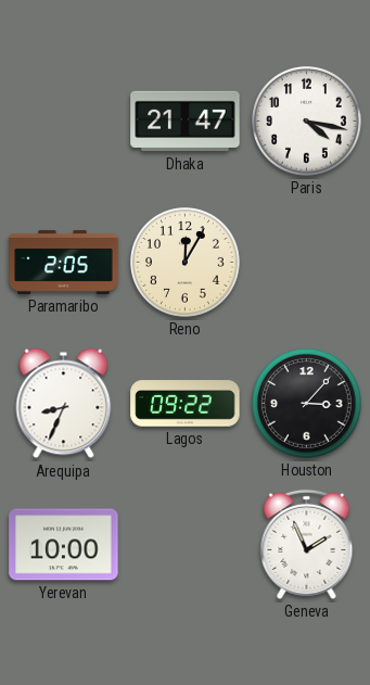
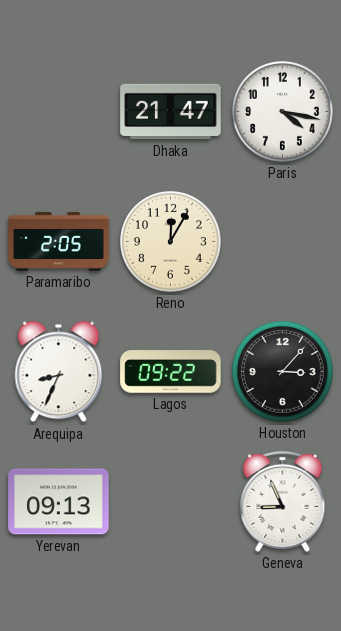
Yerevan: 10:00 -> 09:13
Geneva: 1:56 -> 8:56
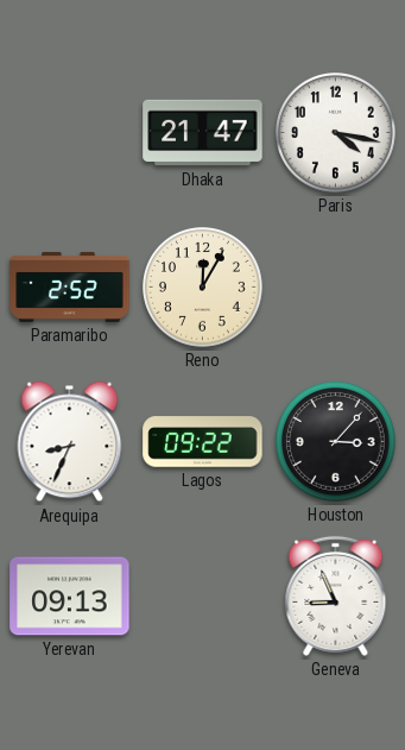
Paramaribo: 2:05 -> 2:52
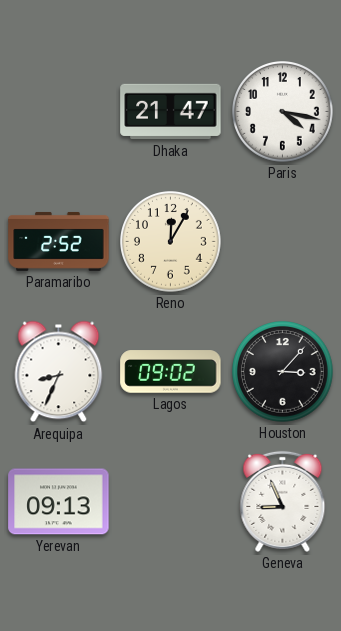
Lagos: 09:22 -> 09:02
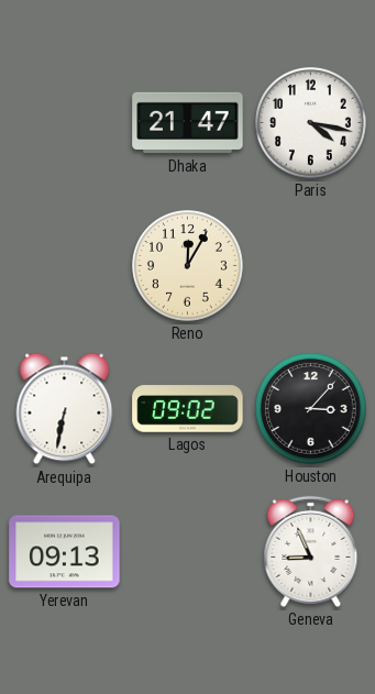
Paramaribo: 2:52 -> none
Arequipa: 8:34 -> 6:32
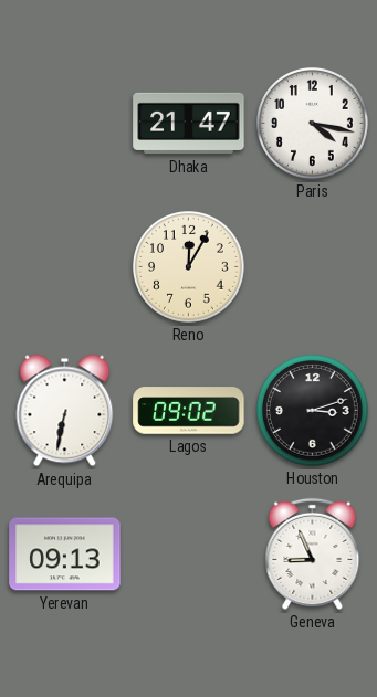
Houston: 3:07 -> 3:12
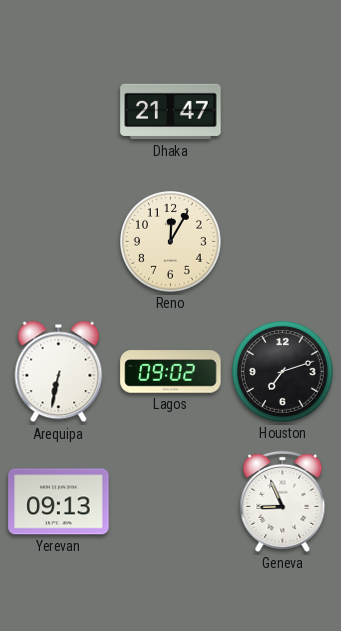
Paris: 4:17 -> none
Houston: 3:12 -> 7:12
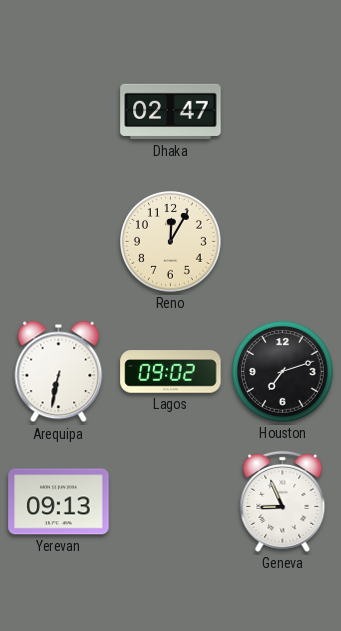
Dhaka: 21:47 -> 02:47
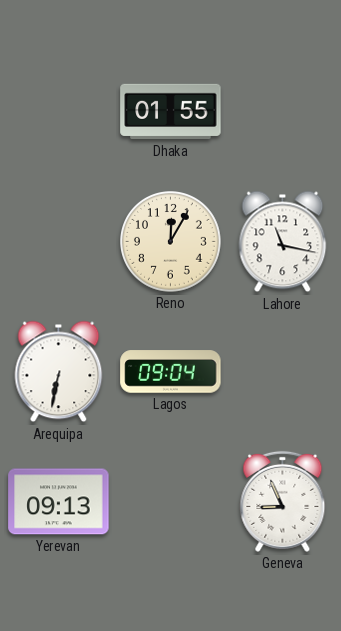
Dhaka: 02:47 -> 01:55
Lahore: none -> 11:17
Lagos: 09:02 -> 09:04
Houston: 7:12 -> none
